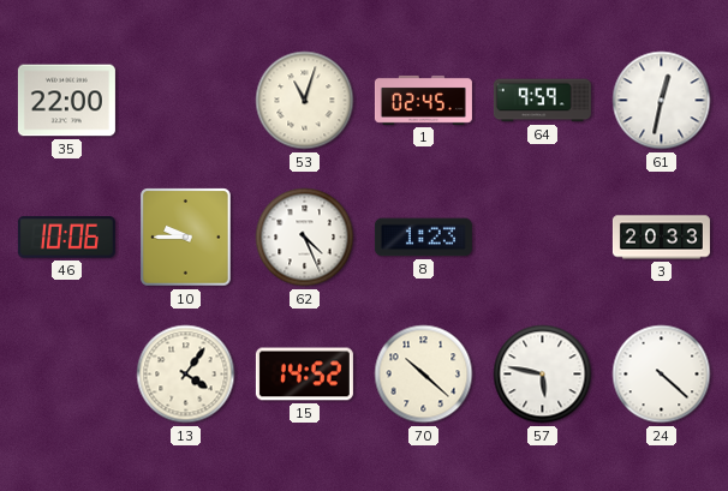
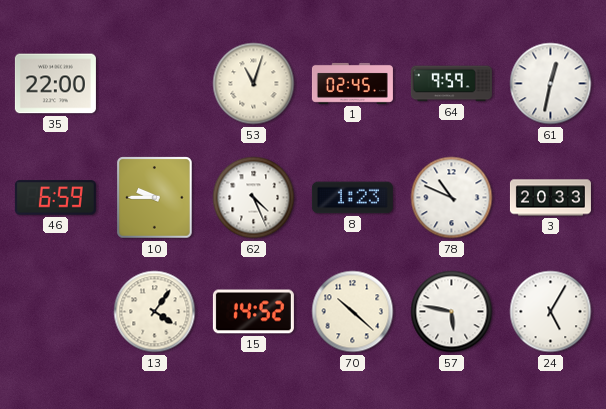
46: 10:06 -> 6:59
78: none -> 10:49
24: 4:22 -> 5:05
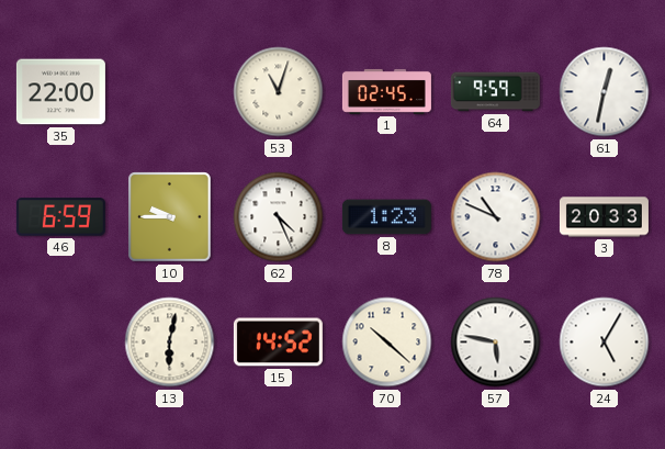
13: 4:06 -> 6:02
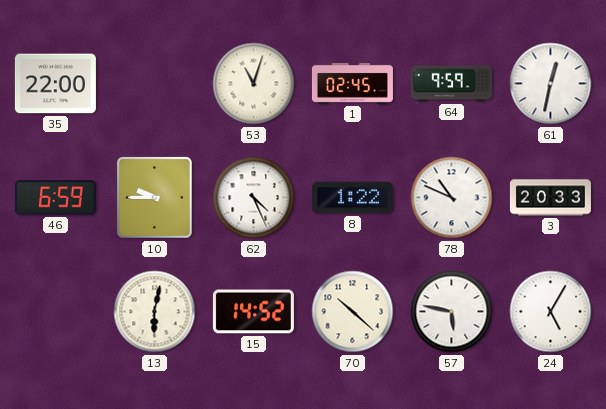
8: 1:23 -> 1:22
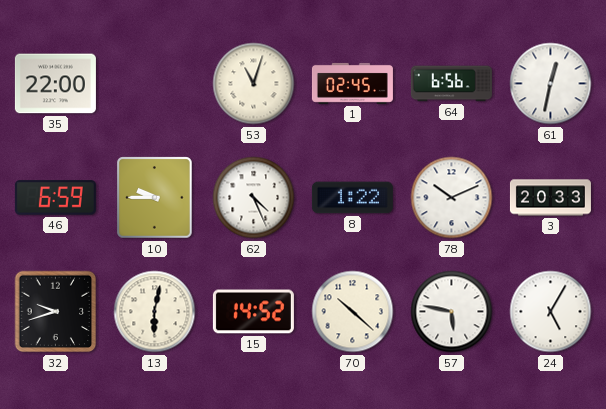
64: 9:59 -> 6:56
78: 10:49 -> 10:11
32: none -> 9:42
